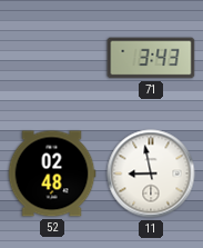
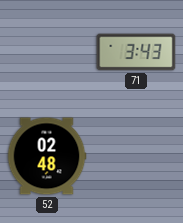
11: 8:58 -> none
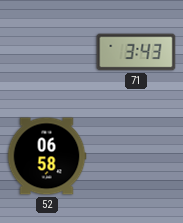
52: 02:48 -> 06:58
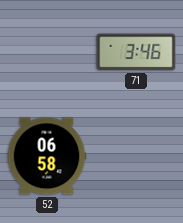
71: 3:43 -> 3:46
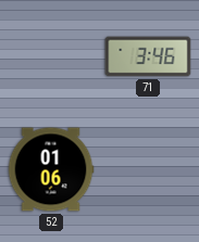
52: 06:58 -> 01:06
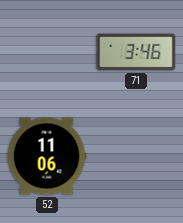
52: 01:06 -> 11:06
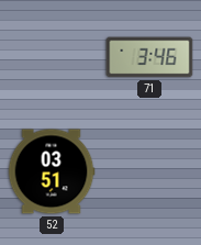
52: 11:06 -> 03:51
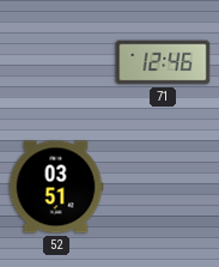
71: 3:46 -> 12:46
